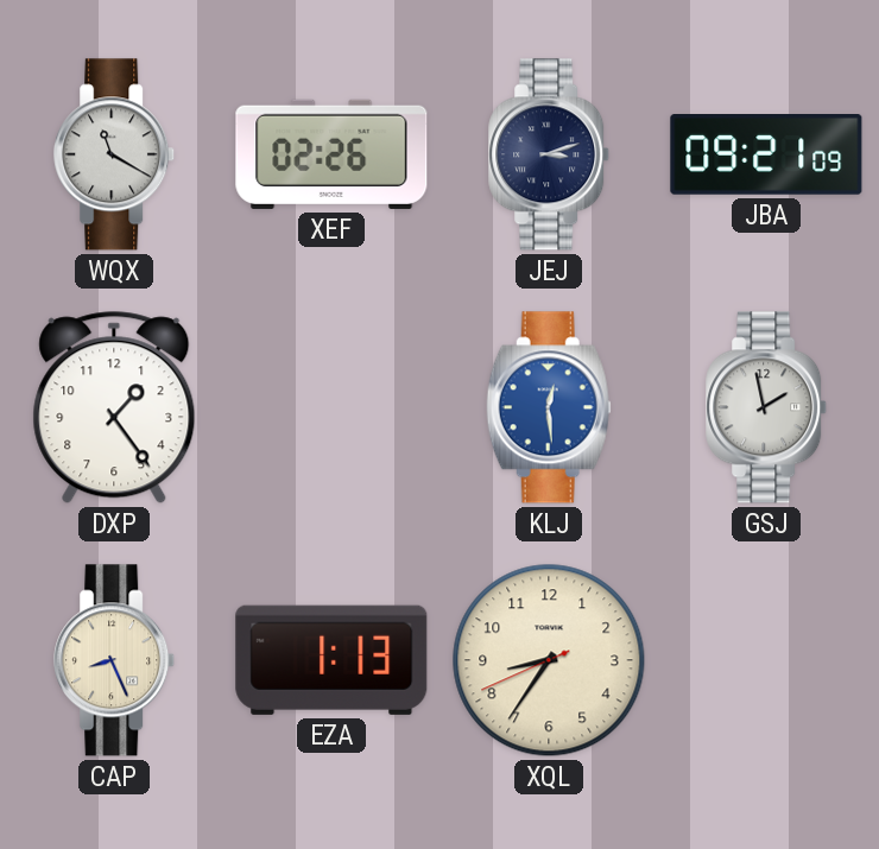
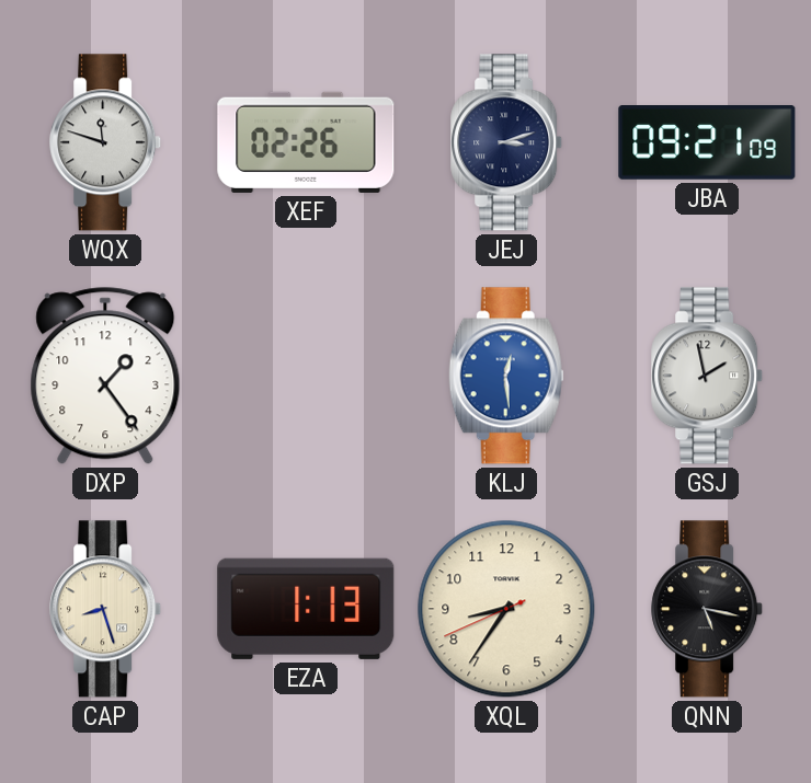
WQX: 11:20 -> 11:48
CAP: 8:26 -> 8:27
QNN: none -> 5:17
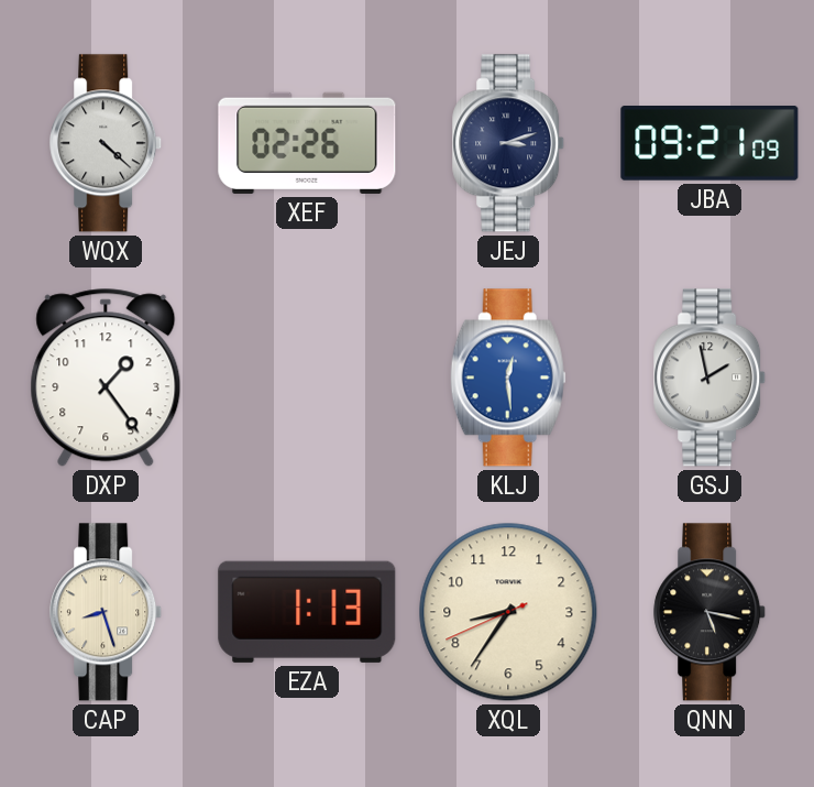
WQX: 11:48 -> 4:22
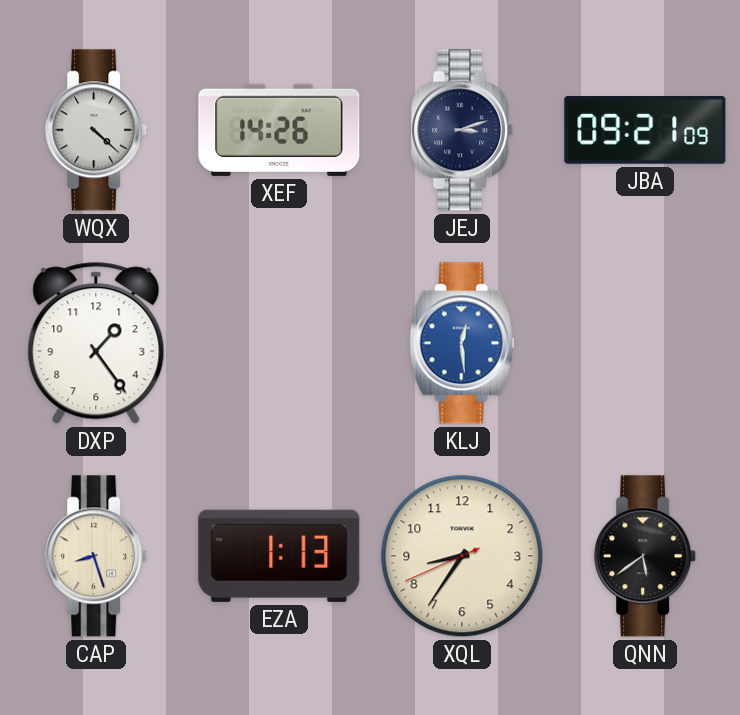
XEF: 02:26 -> 14:26
GSJ: 1:58 -> none
QNN: 5:17 -> 5:39
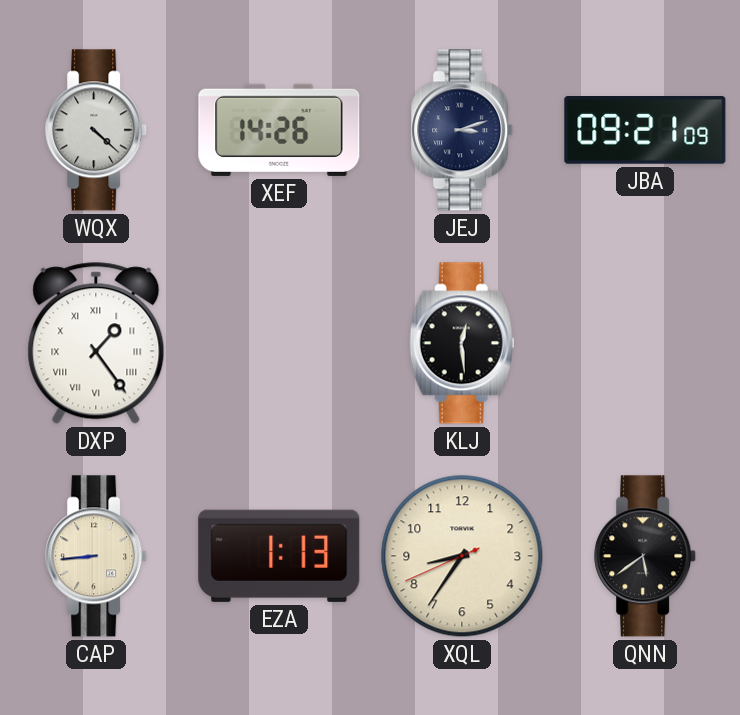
DXP numerals: Arabic -> Roman
KLJ dial: blue -> black
CAP: 8:27 -> 8:44
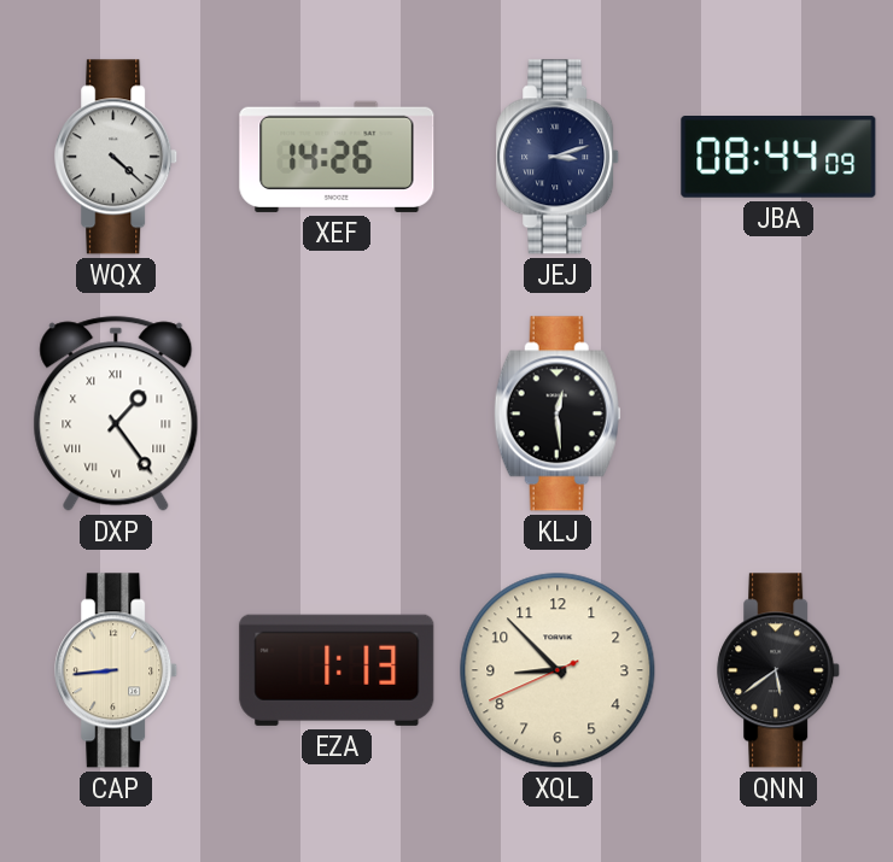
JBA: 09:21 -> 08:44
XQL: 8:35 -> 8:52
